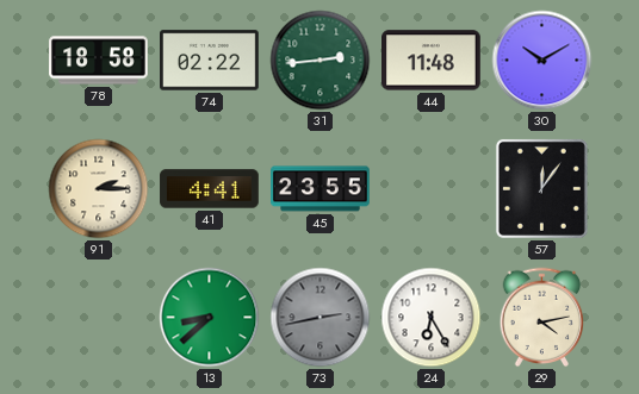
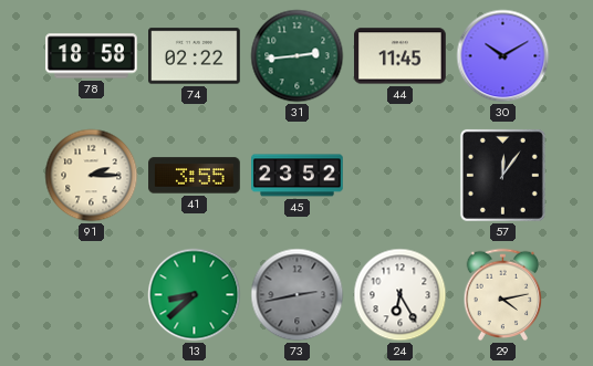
44: 11:48 -> 11:45
41: 4:41 -> 3:55
45: 23:55 -> 23:52
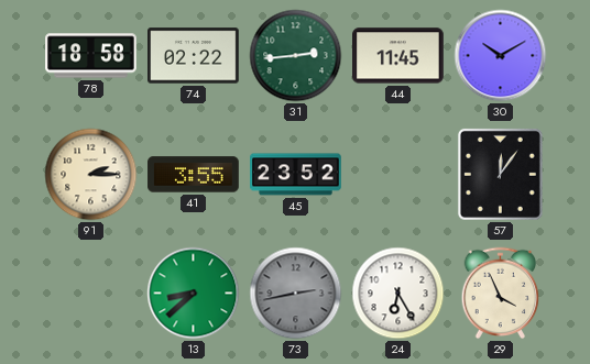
29: 4:13 -> 3:56
